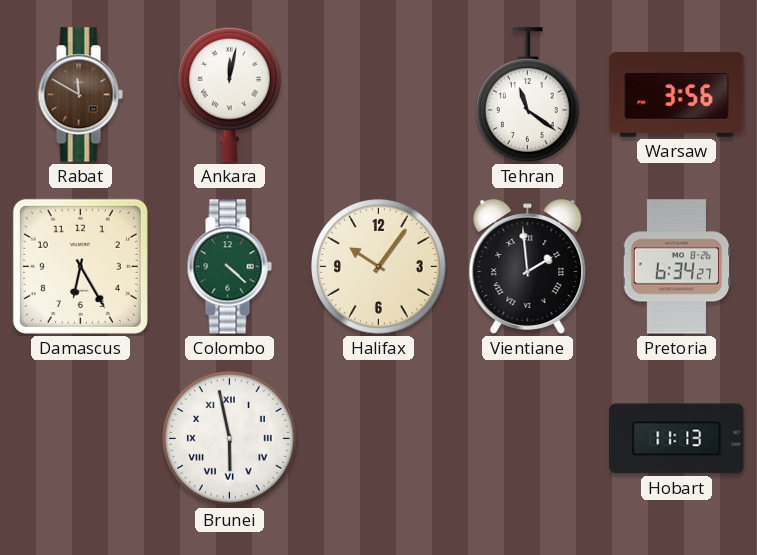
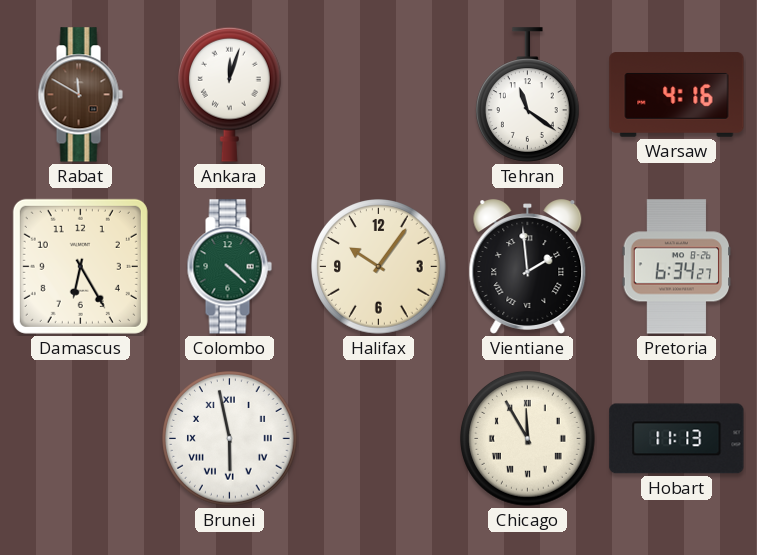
Ankara: 12:02 -> 12:03
Warsaw: 3:56 -> 4:16
Chicago: none -> 11:55
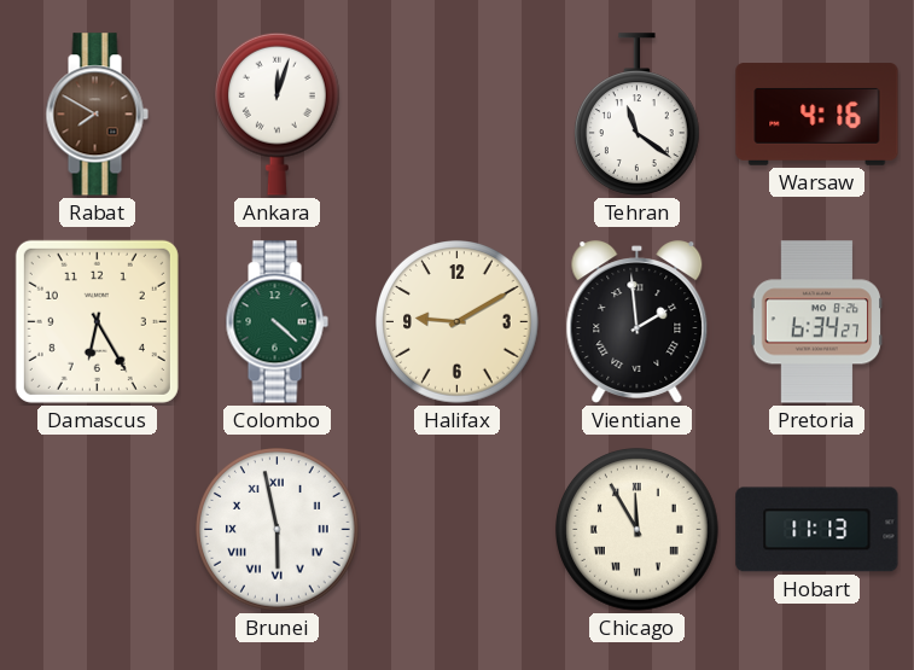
Rabat: 11:50 -> 7:50
Halifax: 10:06 -> 9:10
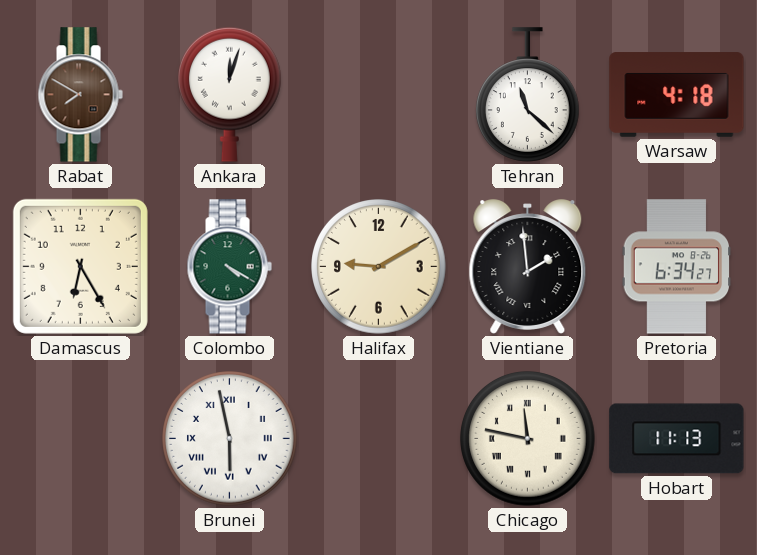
Tehran: 11:21 -> 11:22
Warsaw: 4:16 -> 4:18
Colombo: 4:22 -> 4:20
Chicago: 11:55 -> 11:47
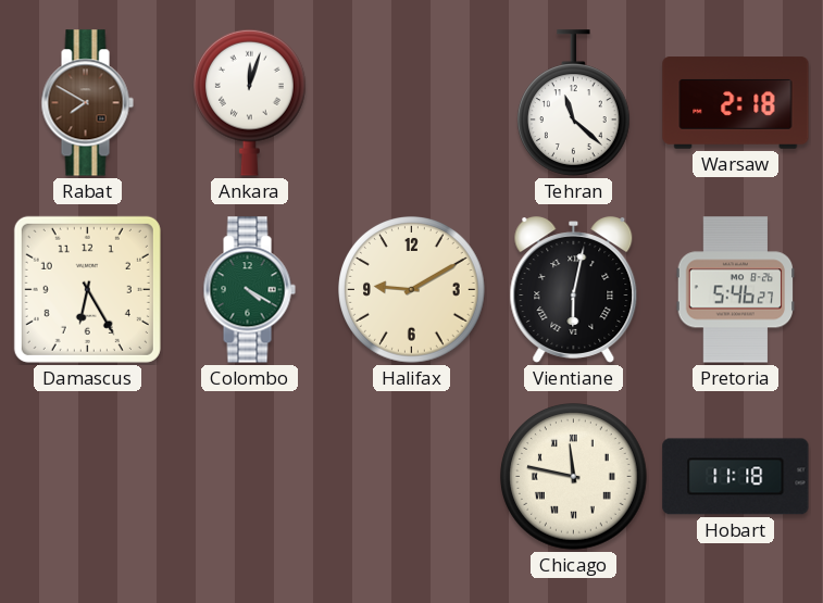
Warsaw: 4:18 -> 2:18
Vientiane: 1:59 -> 6:02
Pretoria: 6:34 -> 5:46
Brunei: 5:58 -> none
Hobart: 11:13 -> 11:18
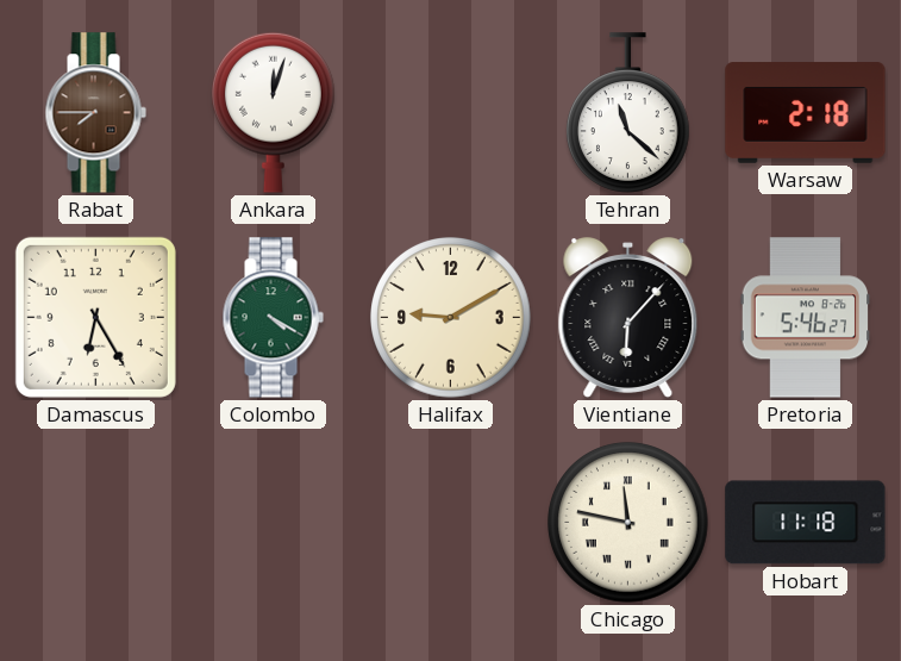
Rabat: 7:50 -> 7:45
Vientiane: 6:02 -> 6:07
